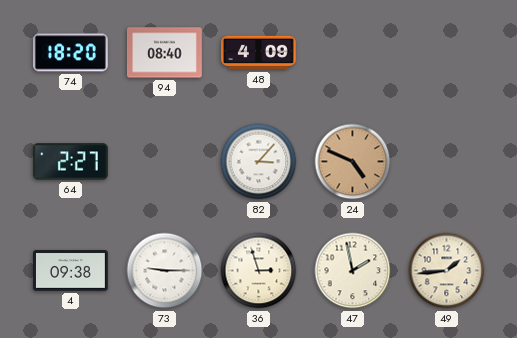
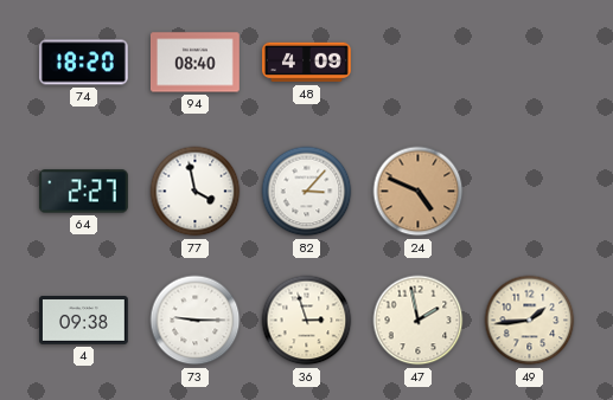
77: none -> 3:58
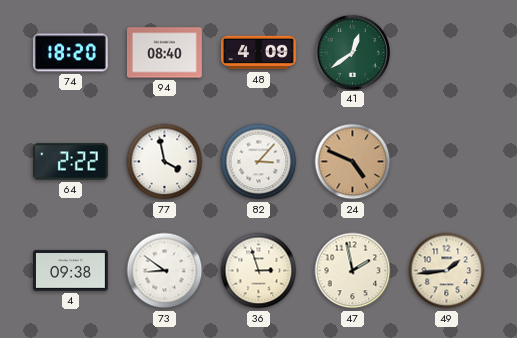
41: none -> 12:39
64: 2:27 -> 2:22
73: 9:15 -> 8:51
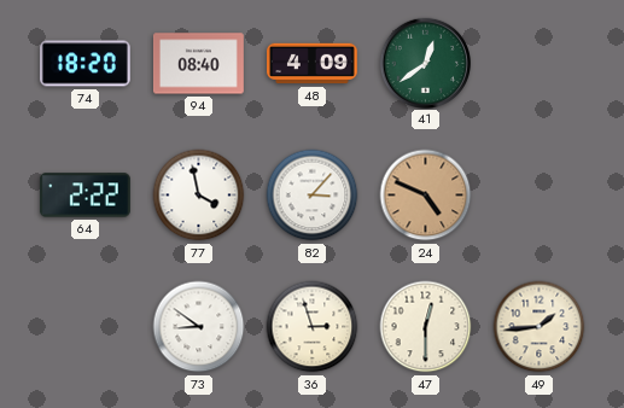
4: 09:38 -> none
47: 1:58 -> 12:30
